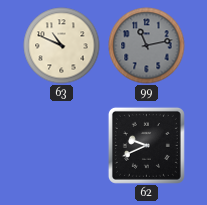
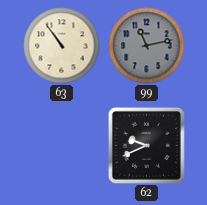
63: 10:49 -> 10:54
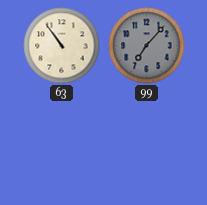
99: 11:13 -> 7:07
62: 9:41 -> none
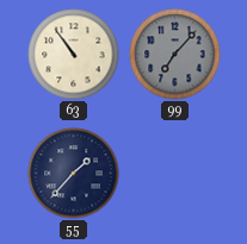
55: none -> 1:37
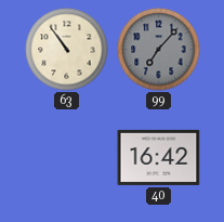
55: 1:37 -> none
40: none -> 16:42
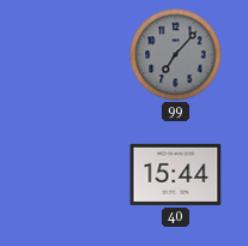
63: 10:54 -> none
40: 16:42 -> 15:44
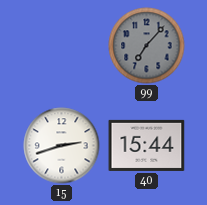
15: none -> 2:42
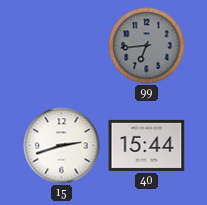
99: 7:07 -> 6:44
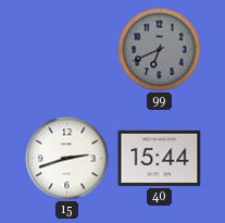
99: 6:44 -> 6:41
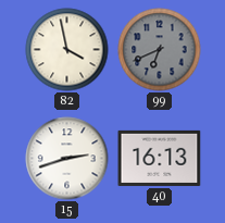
82: none -> 3:58
40: 15:44 -> 16:13
